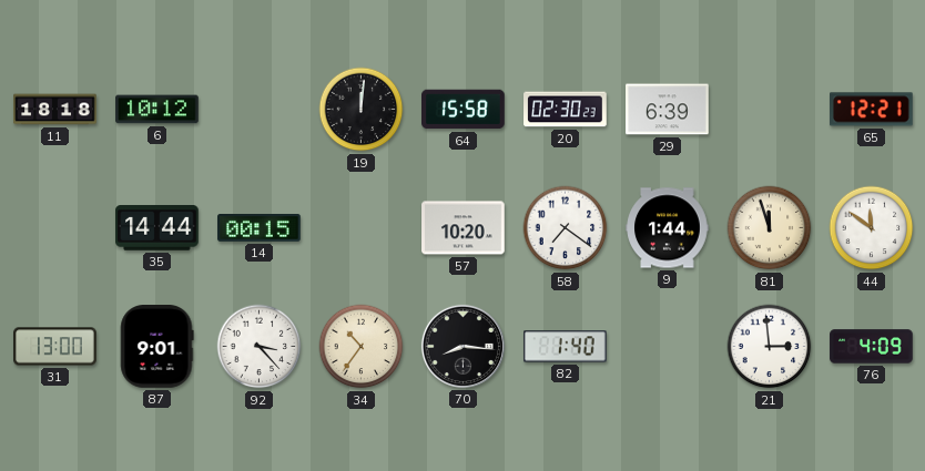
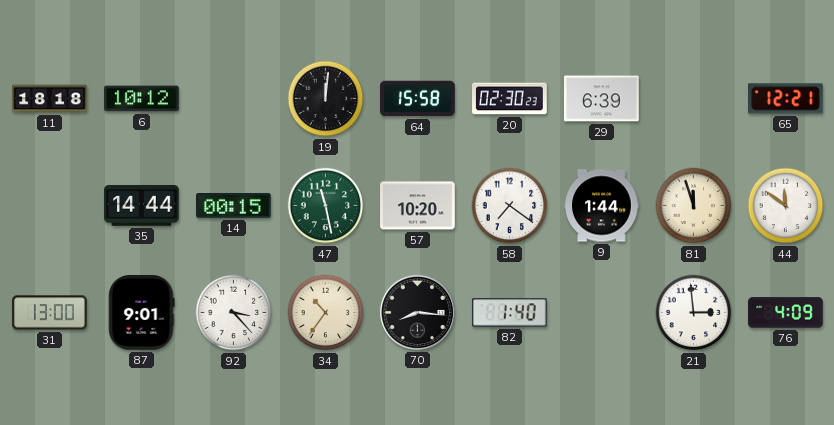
47: none -> 11:28
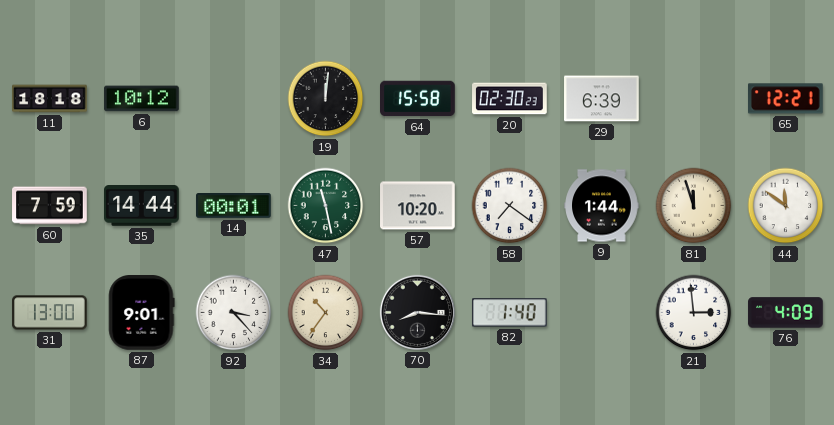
60: none -> 7:59
14: 00:15 -> 00:01
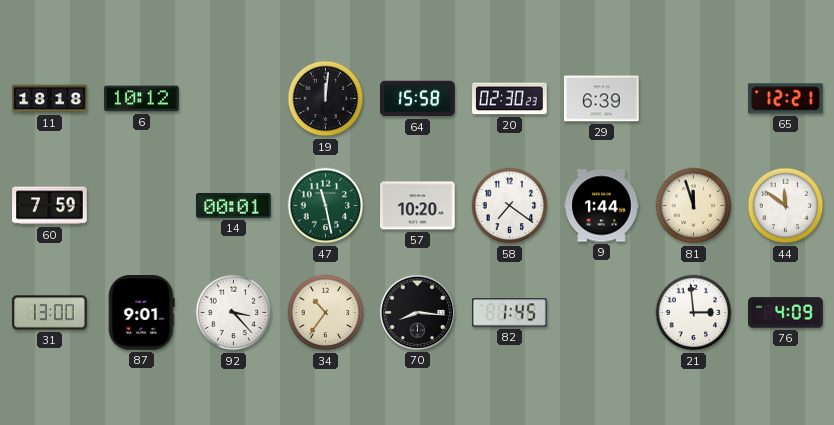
35: 14:44 -> none
82: 1:40 -> 1:45
